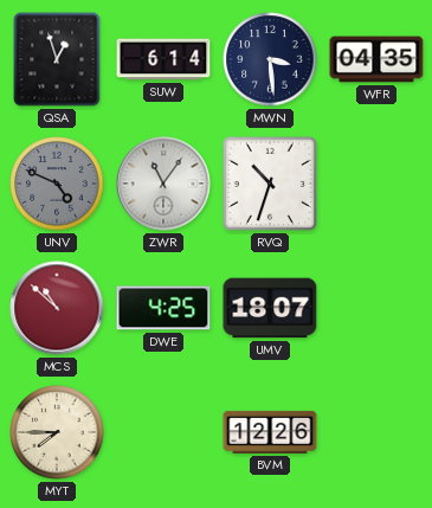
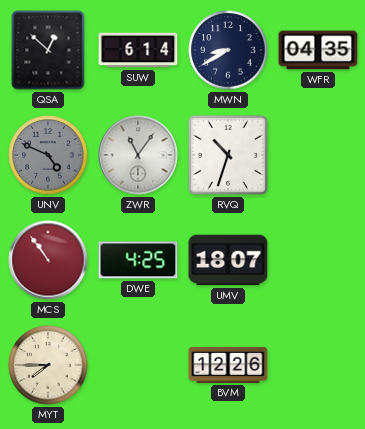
QSA: 12:57 -> 12:52
MWN: 3:29 -> 8:40
MCS: 10:52 -> 10:54
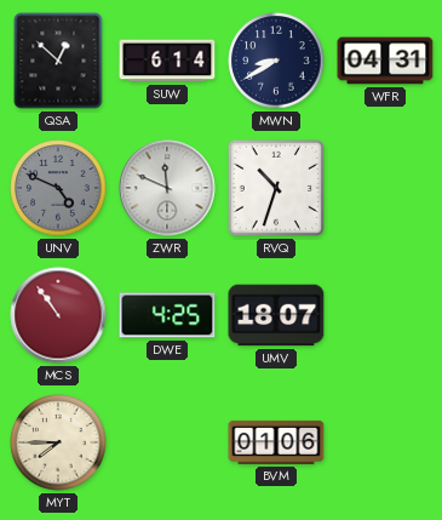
WFR: 04:35 -> 04:31
ZWR: 11:06 -> 11:49
BVM: 12:26 -> 01:06
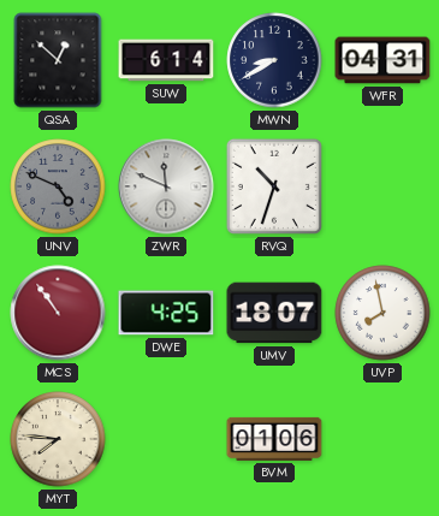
UVP: none -> 7:58
MYT: 7:45 -> 7:46
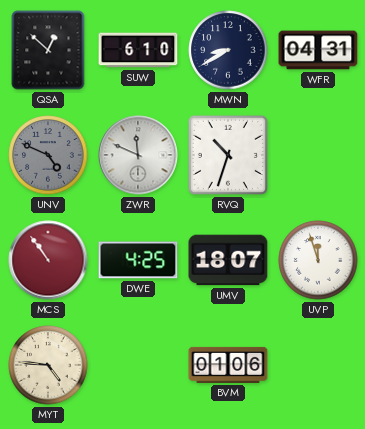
SUW: 6:14 -> 6:10
UVP: 7:58 -> 11:57
MYT: 7:46 -> 4:46
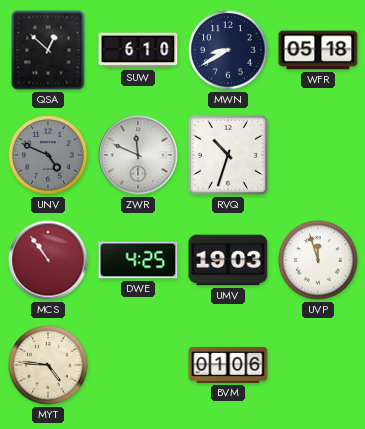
WFR: 04:31 -> 05:18
UMV: 18:07 -> 19:03
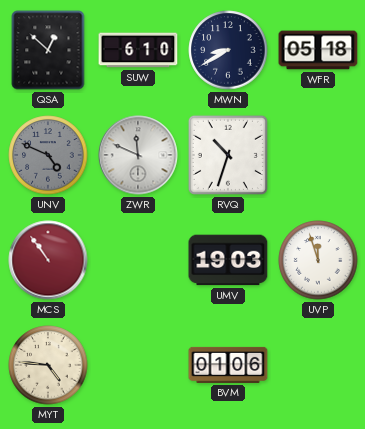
DWE: 4:25 -> none
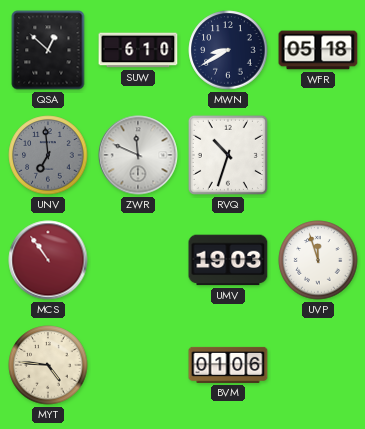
UNV: 4:49 -> 6:59
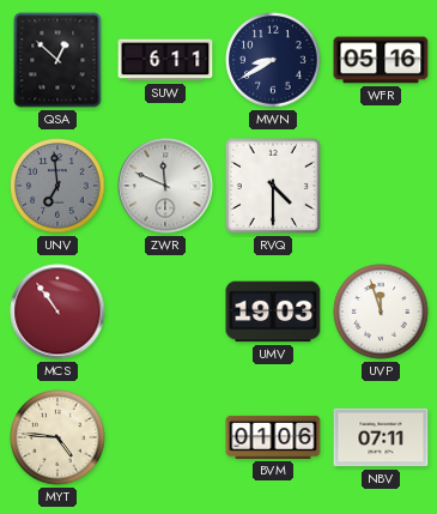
SUW: 6:10 -> 6:11
WFR: 05:18 -> 05:16
RVQ: 10:33 -> 4:30
NBV: none -> 07:11
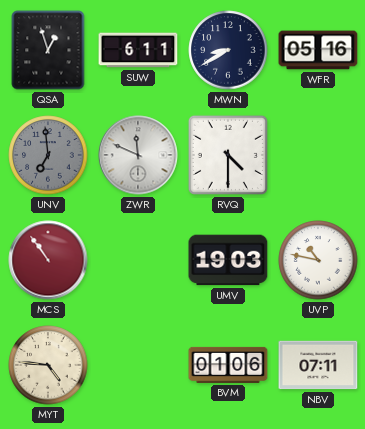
QSA: 12:52 -> 12:57
UVP: 11:57 -> 10:47
